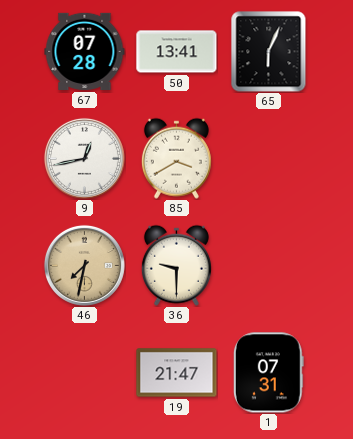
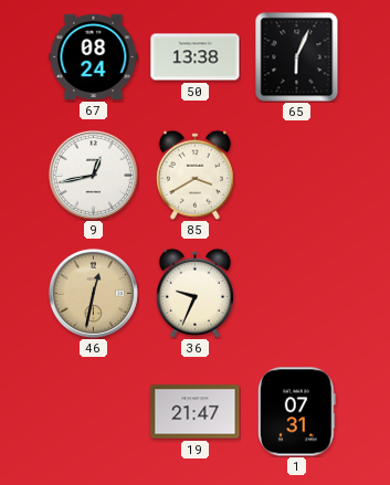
67: 07:28 -> 08:24
50: 13:41 -> 13:38
46: 7:32 -> 12:32
36: 9:30 -> 9:34
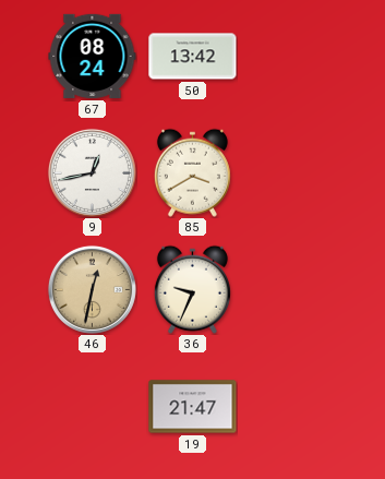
50: 13:38 -> 13:42
65: 6:04 -> none
1: 07:31 -> none
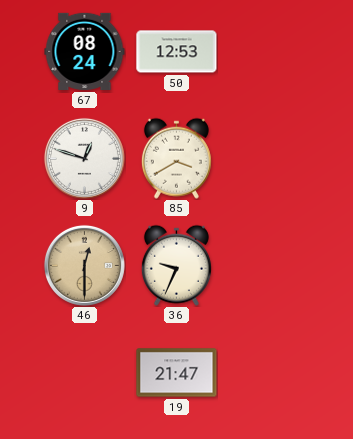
50: 13:42 -> 12:53
9: 12:43 -> 12:48
46: 12:32 -> 12:30
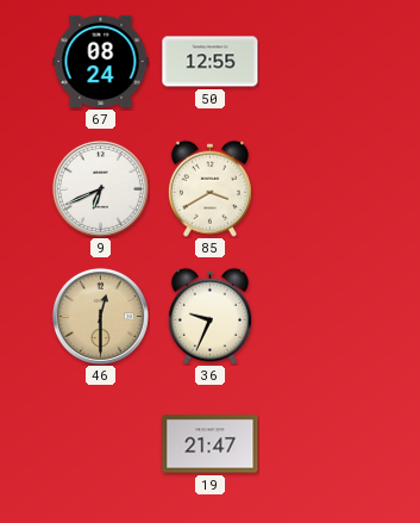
50: 12:53 -> 12:55
9: 12:48 -> 6:41
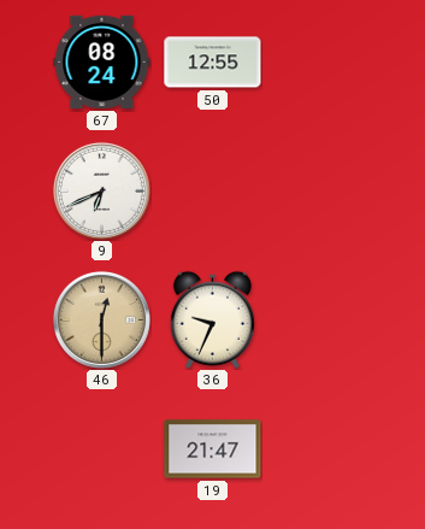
85: 3:40 -> none
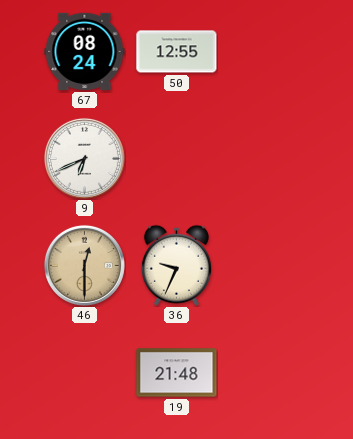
19: 21:47 -> 21:48
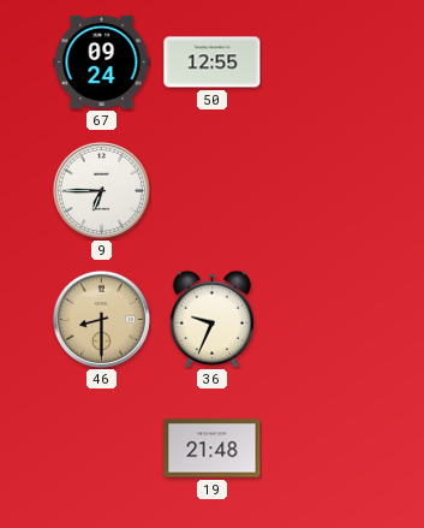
67: 08:24 -> 09:24
9: 6:41 -> 6:45
46: 12:30 -> 8:30
